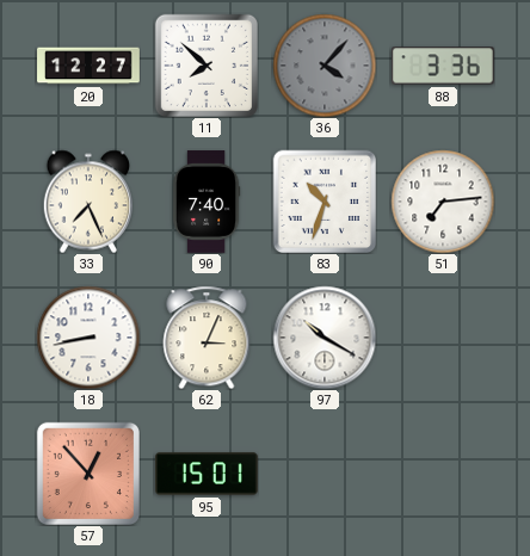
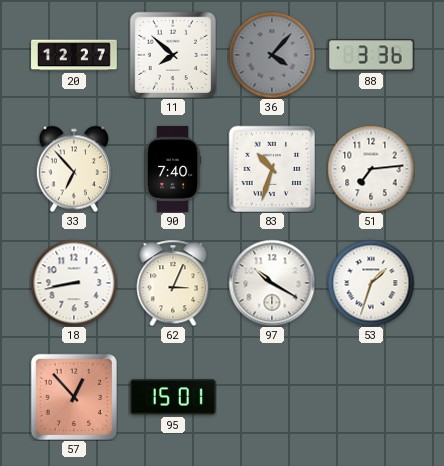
33: 7:26 -> 6:53
53: none -> 1:33
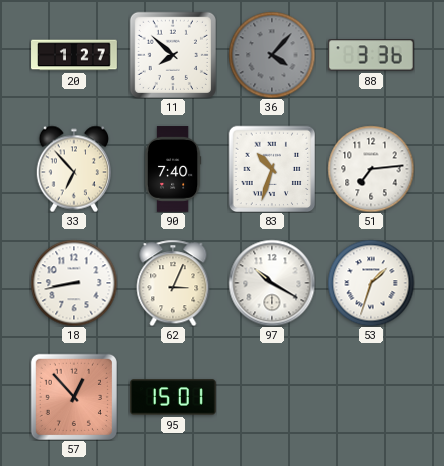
20: 12:27 -> 1:27
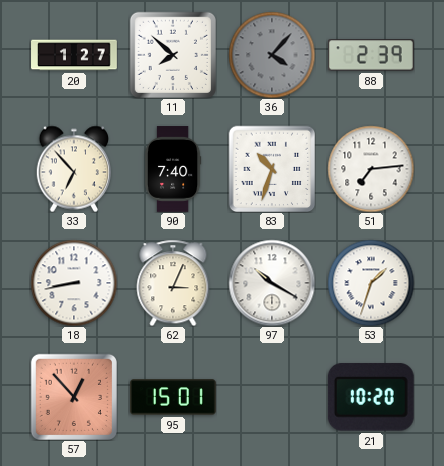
88: 3:36 -> 2:39
21: none -> 10:20
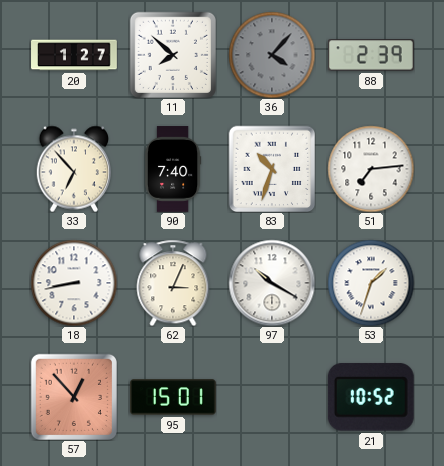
21: 10:20 -> 10:52
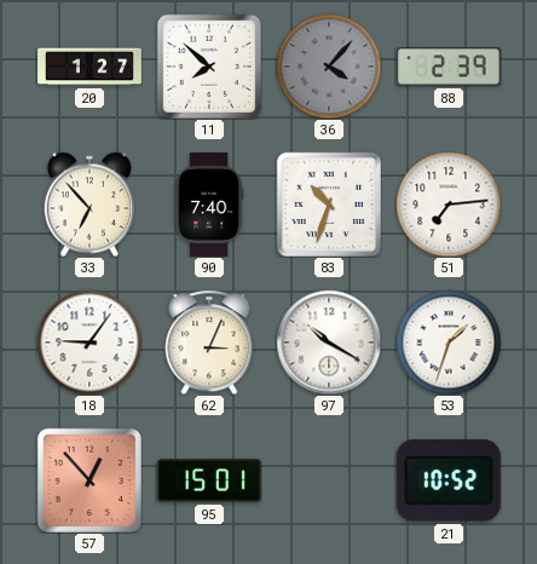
18: 8:43 -> 9:06
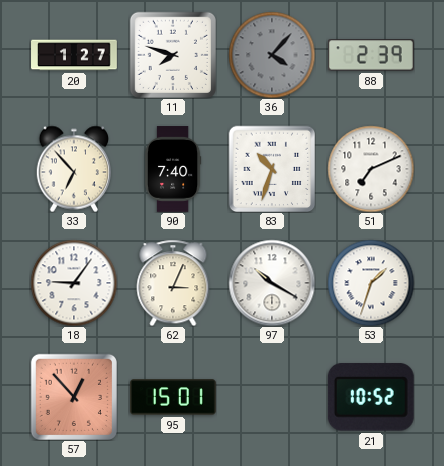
11: 7:52 -> 7:48
51: 7:14 -> 7:11
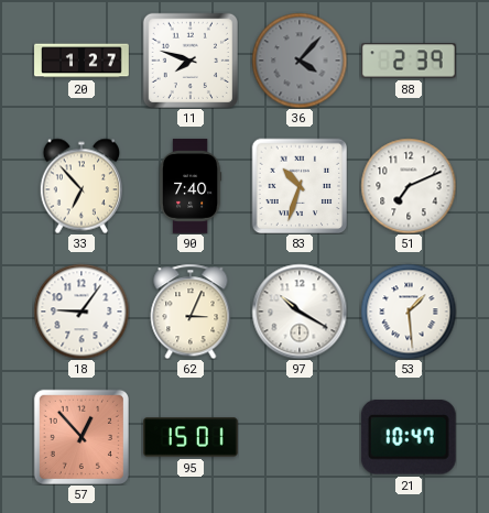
53: 1:33 -> 1:29
21: 10:52 -> 10:47
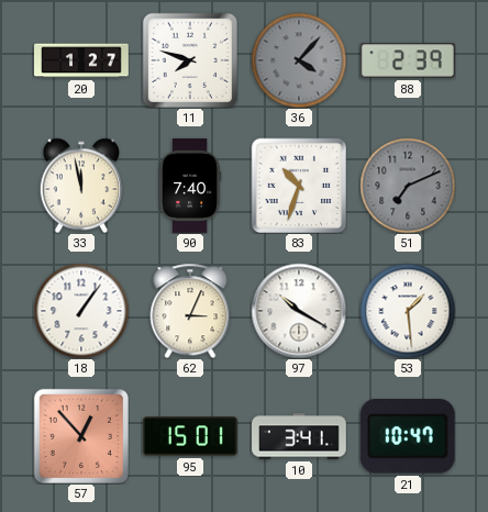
33: 6:53 -> 11:58
51 dial: white -> grey
18: 9:06 -> 1:06
10: none -> 3:41
